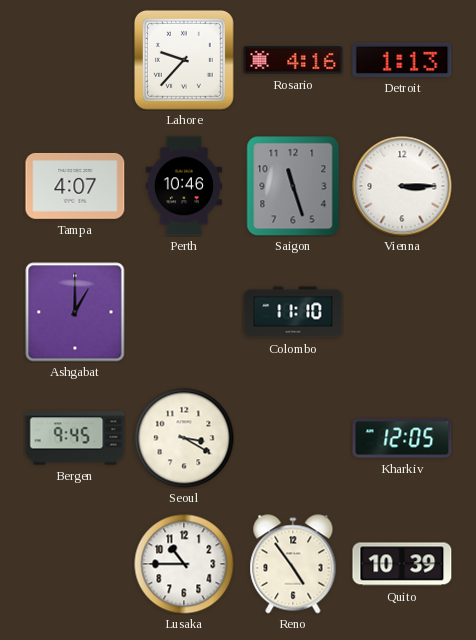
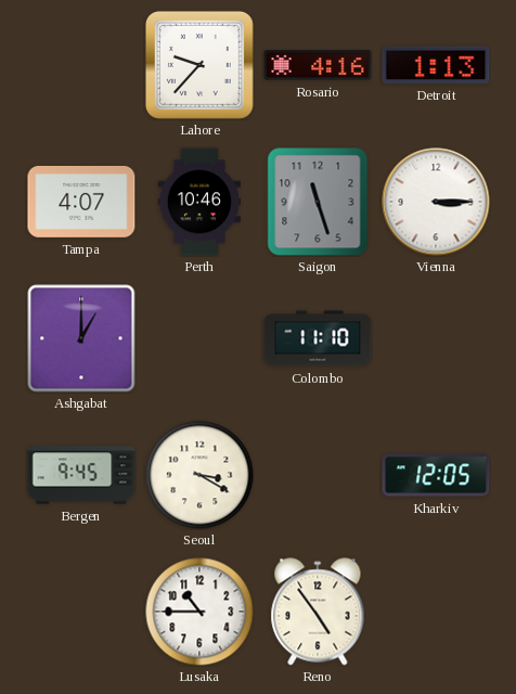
Quito: 10:39 -> none
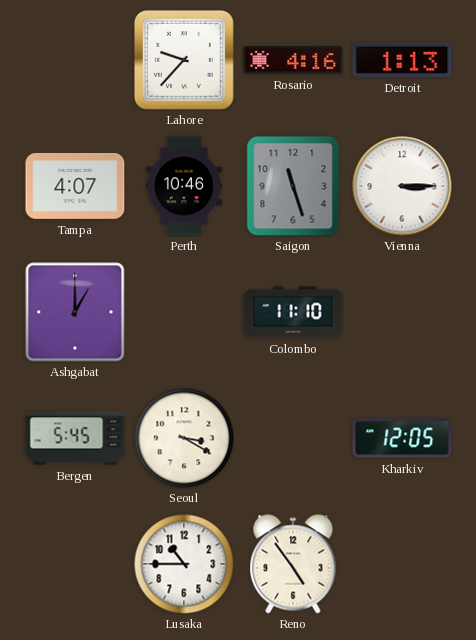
Bergen: 9:45 -> 5:45
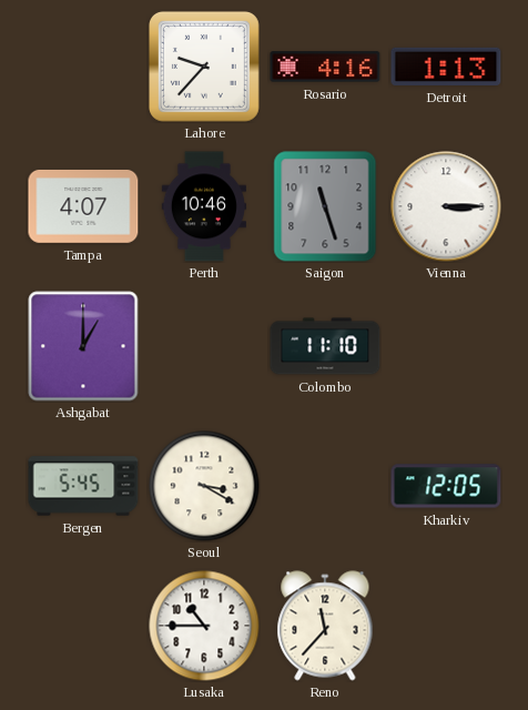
Reno: 4:54 -> 11:37
